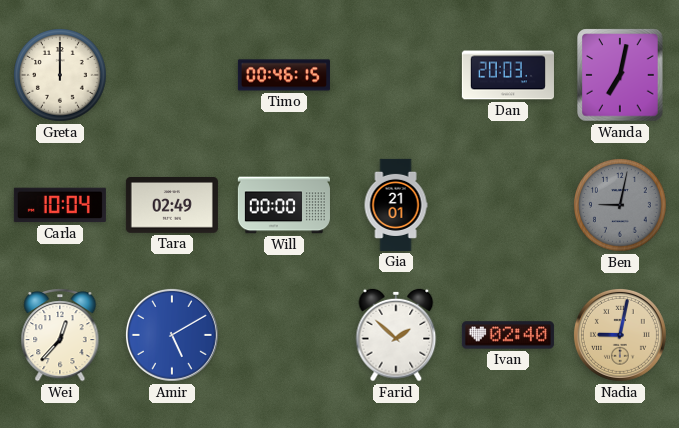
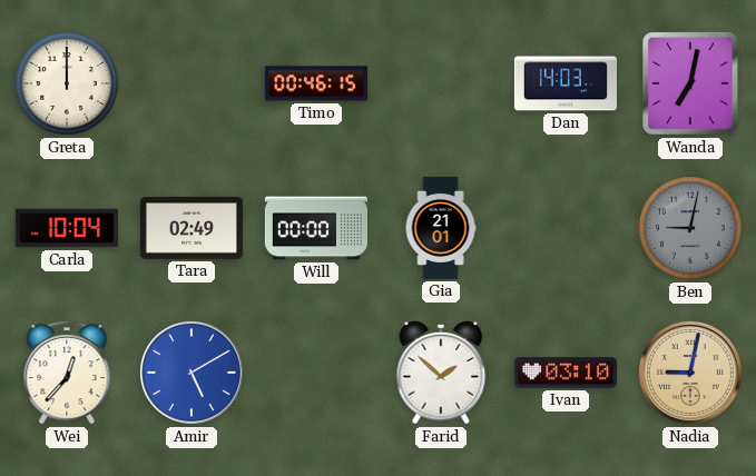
Dan: 20:03 -> 14:03
Ivan: 02:40 -> 03:10
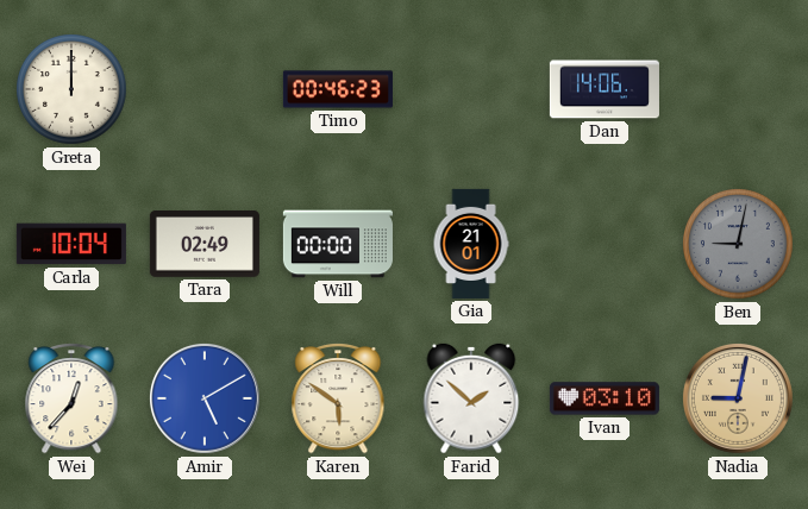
Timo: 00:46:15 -> 00:46:23
Dan: 14:03 -> 14:06
Wanda: 7:02 -> none
Karen: none -> 5:51
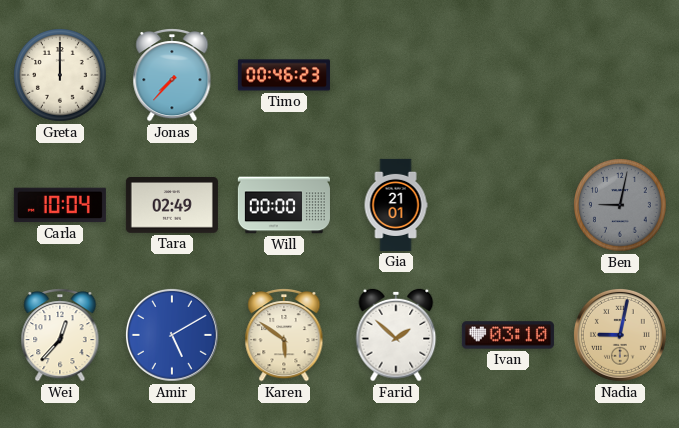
Jonas: none -> 7:37
Dan: 14:06 -> none
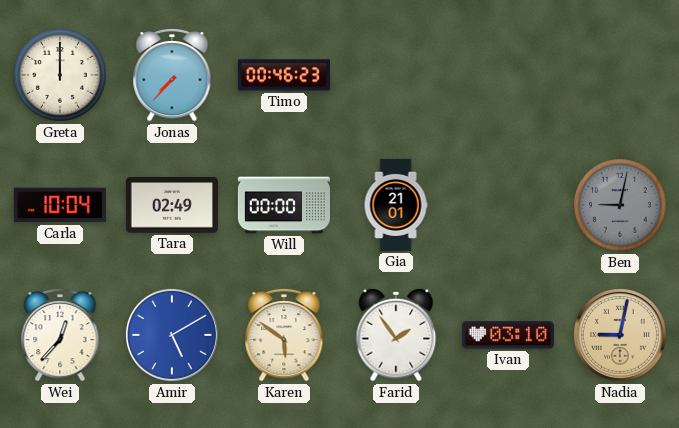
Farid: 1:52 -> 1:54
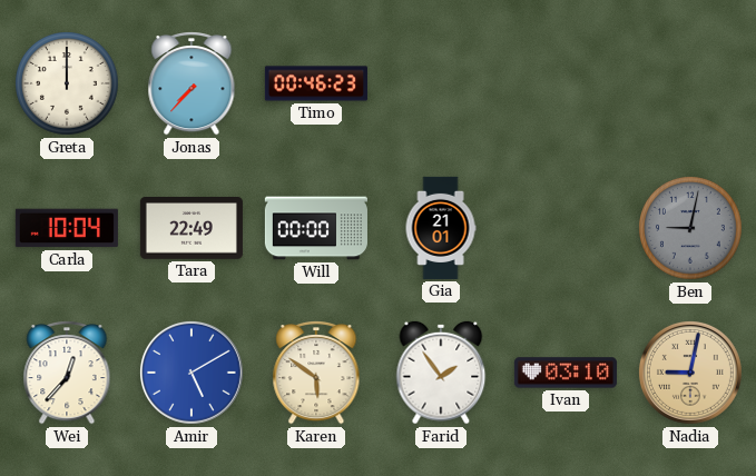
Tara: 02:49 -> 22:49
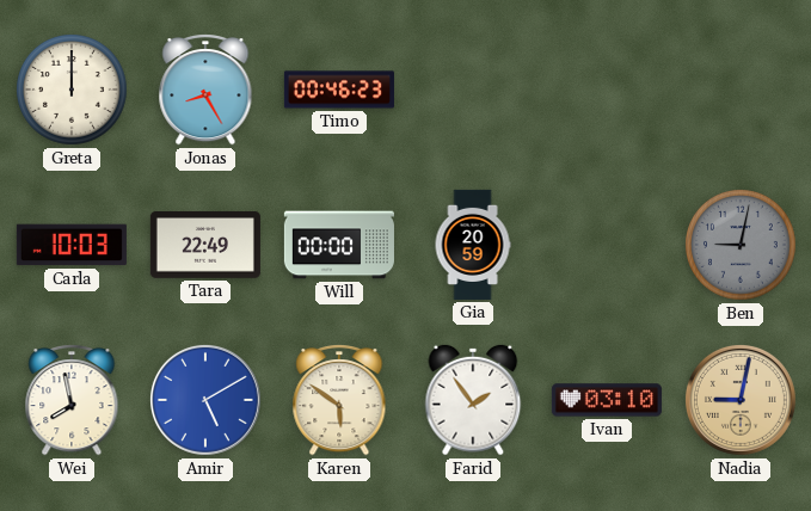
Jonas: 7:37 -> 8:25
Carla: 10:04 -> 10:03
Gia: 21:01 -> 20:59
Wei: 12:37 -> 7:58
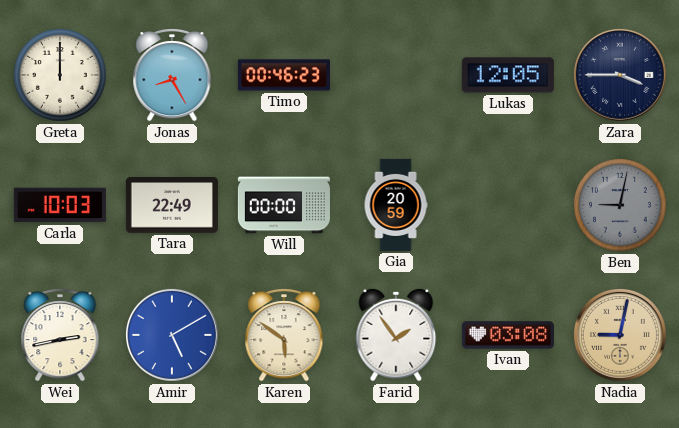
Lukas: none -> 12:05
Zara: none -> 3:45
Wei: 7:58 -> 2:43
Ivan: 03:10 -> 03:08
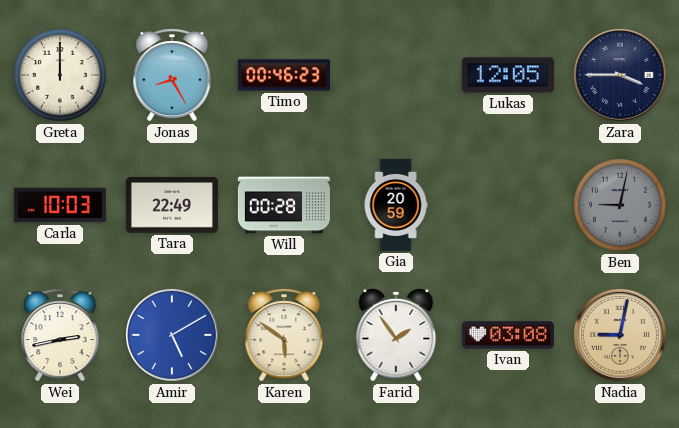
Will: 00:00 -> 00:28
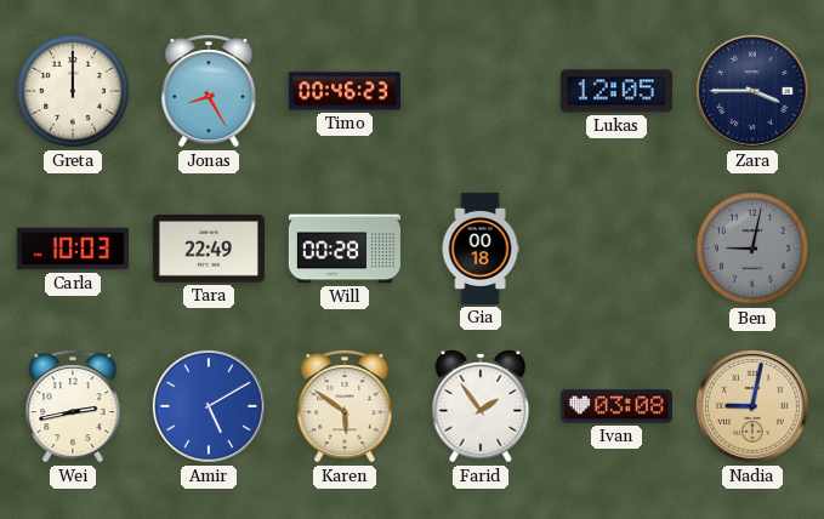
Gia: 20:59 -> 00:18
